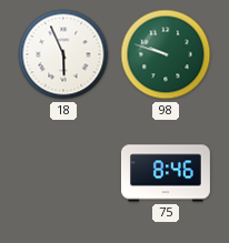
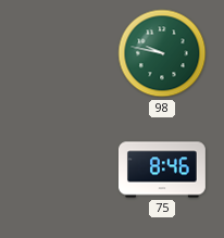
18: 5:56 -> none
98: 9:48 -> 9:47
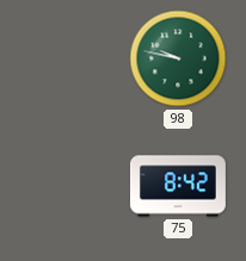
75: 8:46 -> 8:42
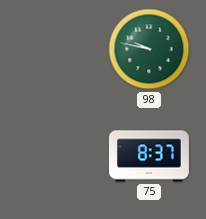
75: 8:42 -> 8:37
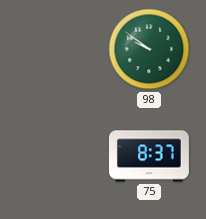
98: 9:47 -> 9:51
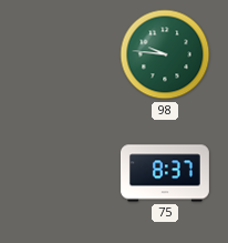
98: 9:51 -> 9:46
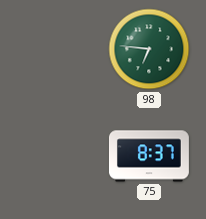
98: 9:46 -> 6:46
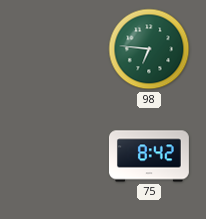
75: 8:37 -> 8:42
